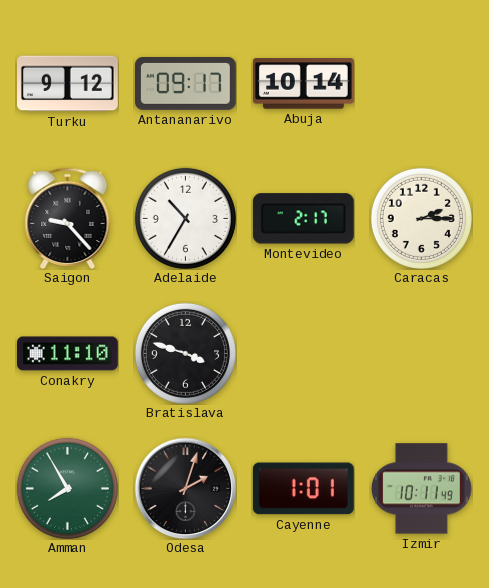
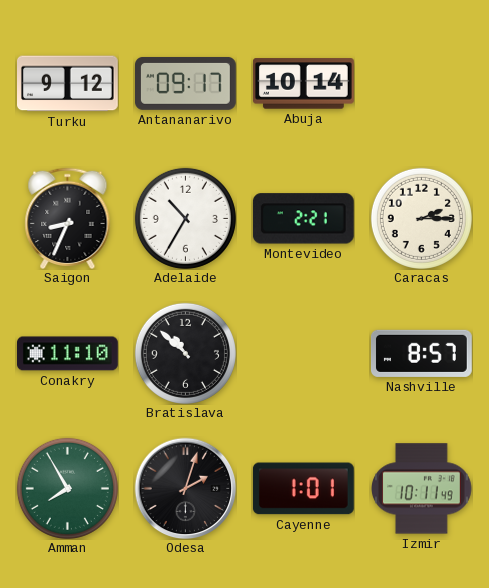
Saigon: 9:23 -> 8:34
Montevideo: 2:17 -> 2:21
Bratislava: 3:48 -> 10:52
Nashville: none -> 8:57
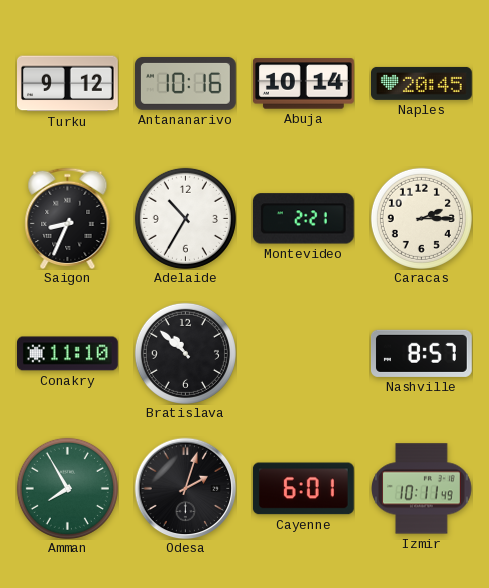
Antananarivo: 09:17 -> 10:16
Naples: none -> 20:45
Cayenne: 1:01 -> 6:01
